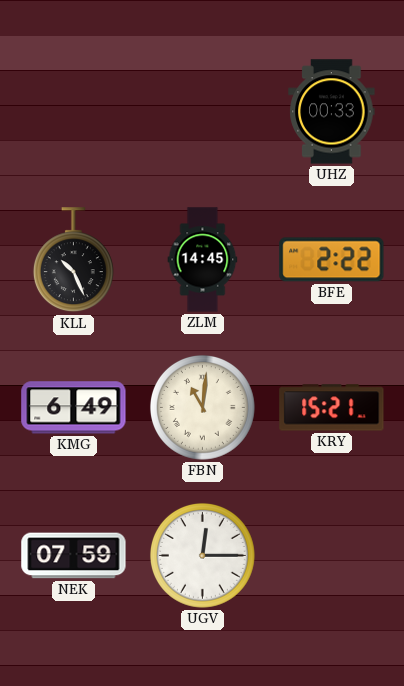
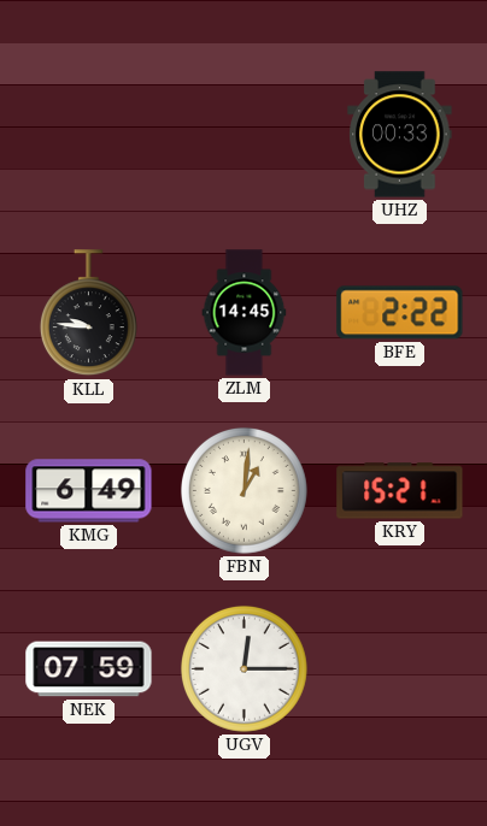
KLL: 10:26 -> 9:46
FBN: 11:01 -> 1:01
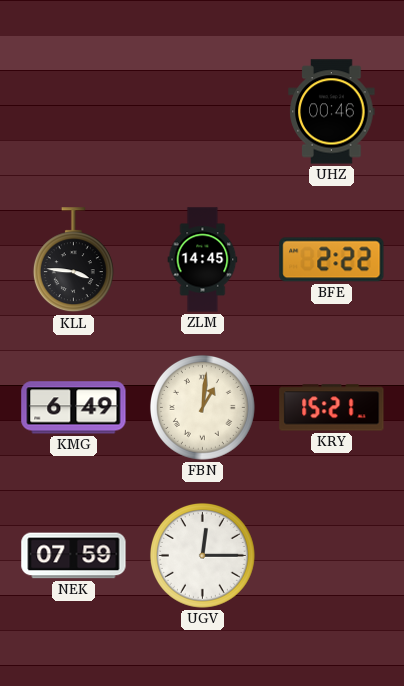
UHZ: 00:33 -> 00:46
KLL: 9:46 -> 3:46
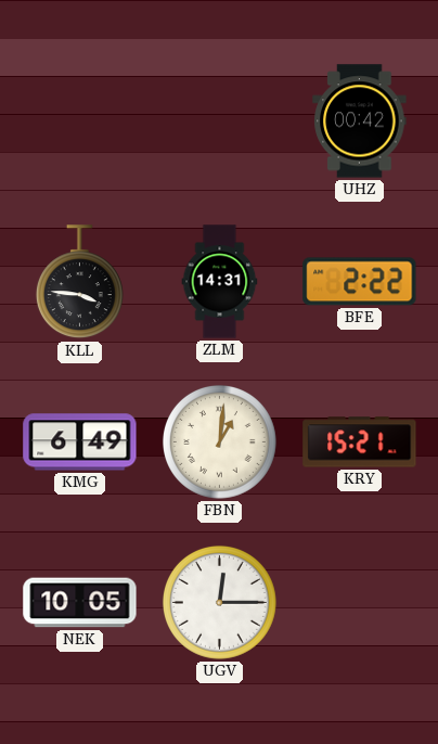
UHZ: 00:46 -> 00:42
ZLM: 14:45 -> 14:31
NEK: 07:59 -> 10:05
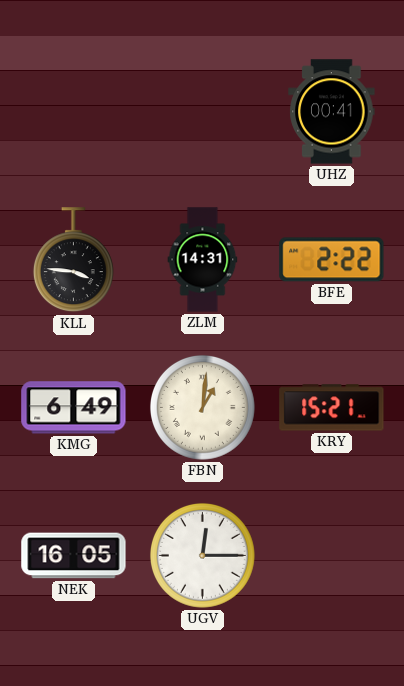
UHZ: 00:42 -> 00:41
NEK: 10:05 -> 16:05
